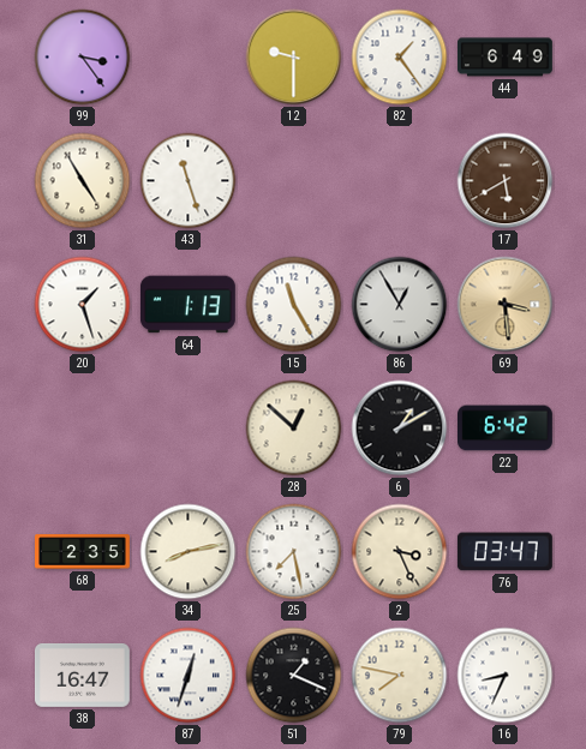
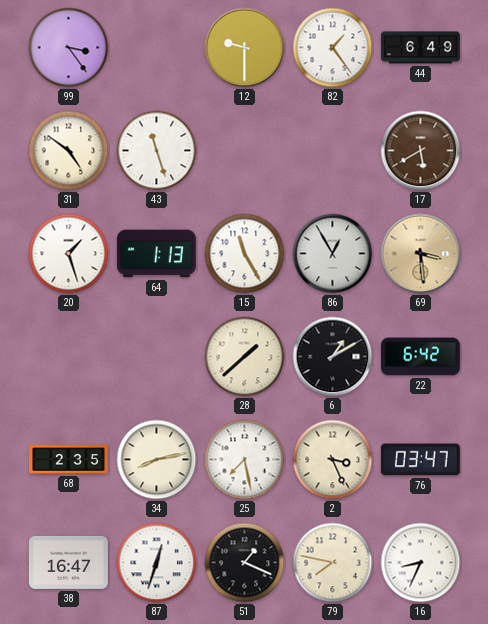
31: 4:55 -> 4:51
28: 12:52 -> 1:38
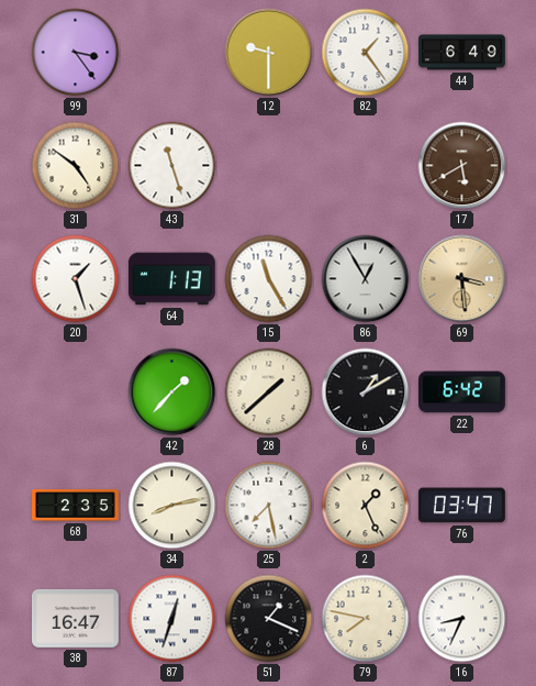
42: none -> 1:37
2: 3:26 -> 1:26
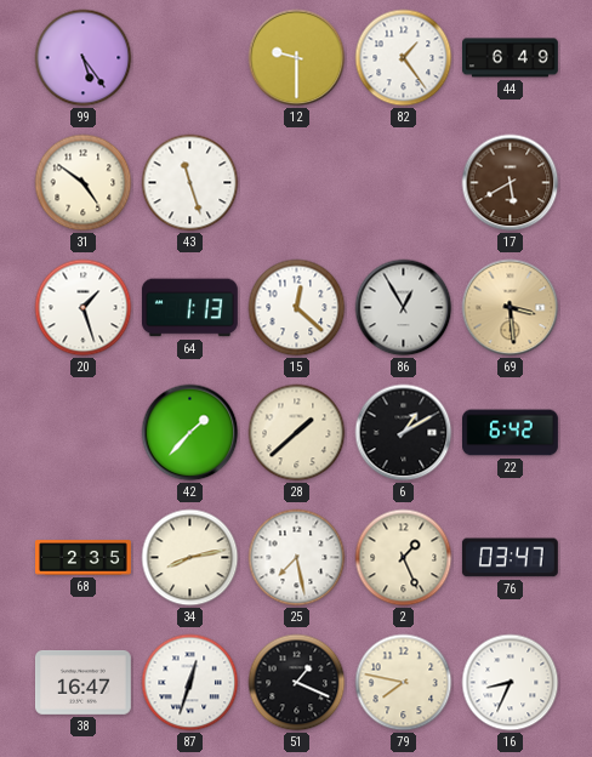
99: 3:24 -> 5:24
15: 11:25 -> 12:22
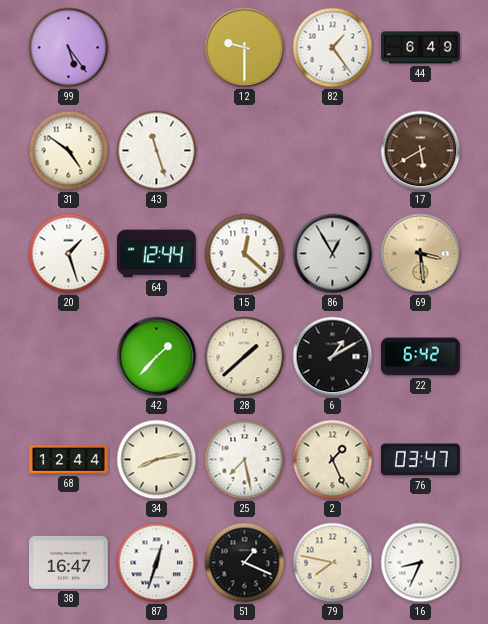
64: 1:13 -> 12:44
68: 2:35 -> 12:44
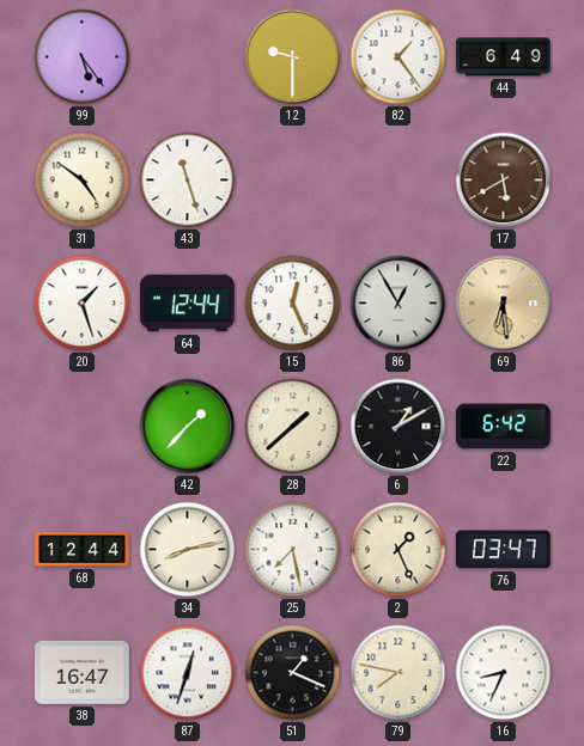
15: 12:22 -> 12:26
69: 3:29 -> 6:29
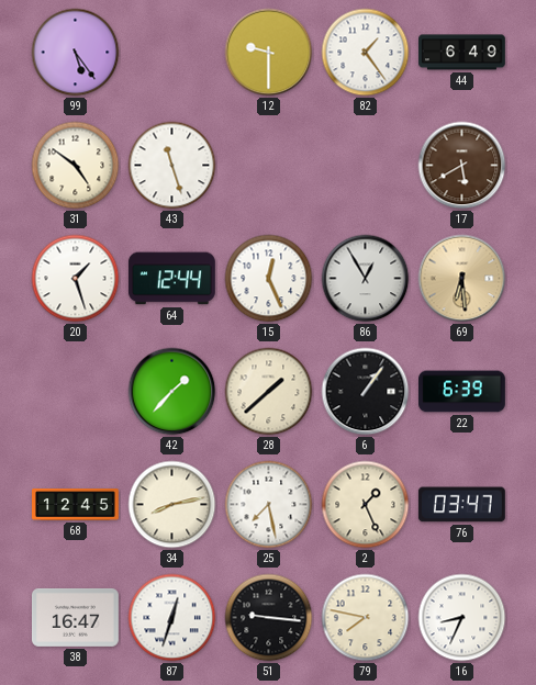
6: 1:10 -> 1:06
22: 6:42 -> 6:39
68: 12:44 -> 12:45
51: 1:19 -> 9:16
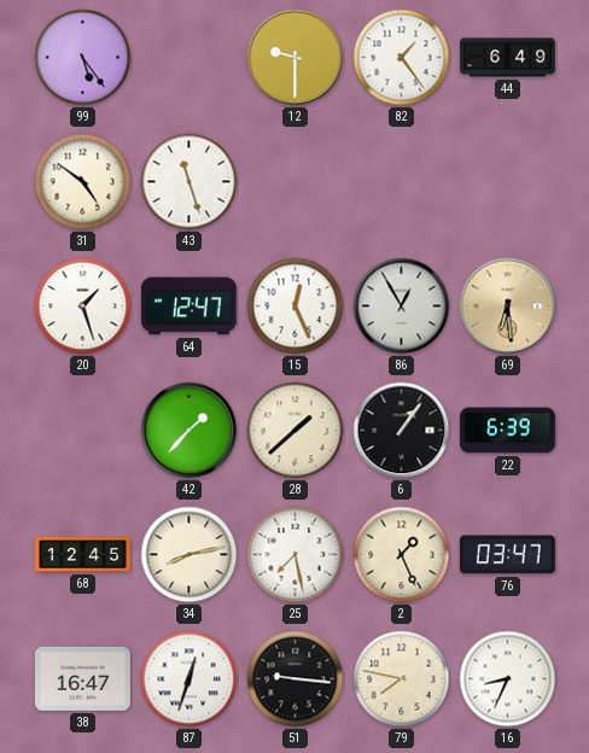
17: 5:40 -> none
64: 12:44 -> 12:47
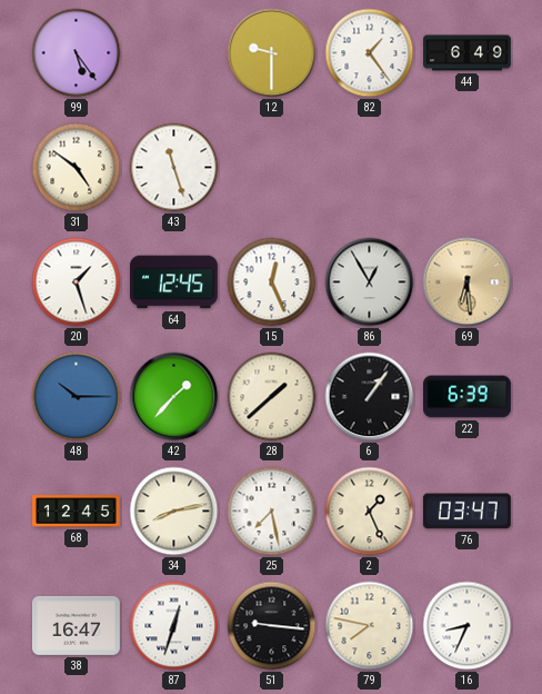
64: 12:47 -> 12:45
48: none -> 10:15
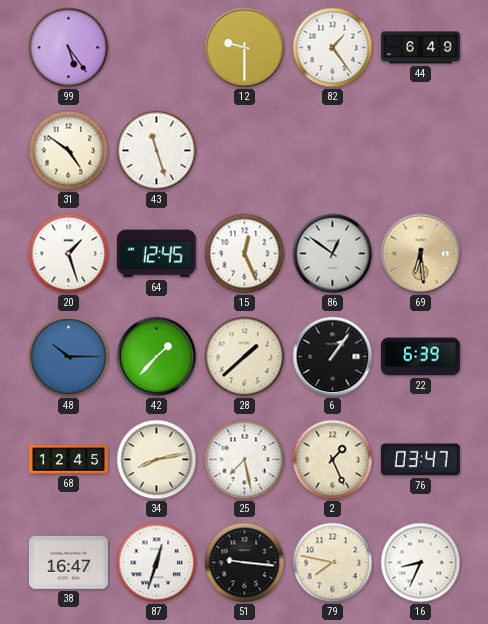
86: 12:55 -> 12:51
